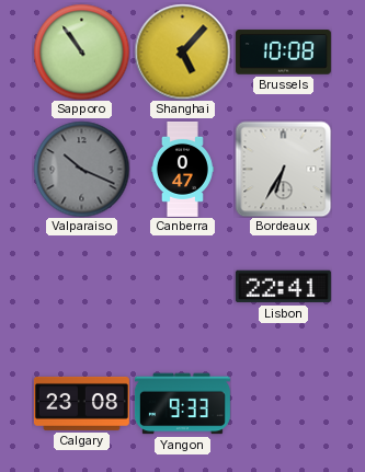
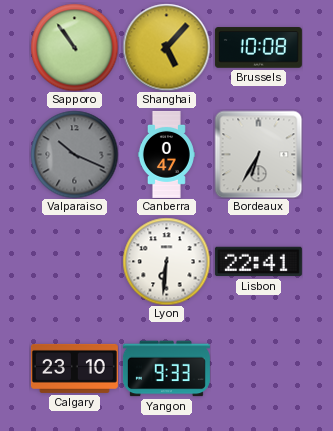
Lyon: none -> 6:31
Calgary: 23:08 -> 23:10
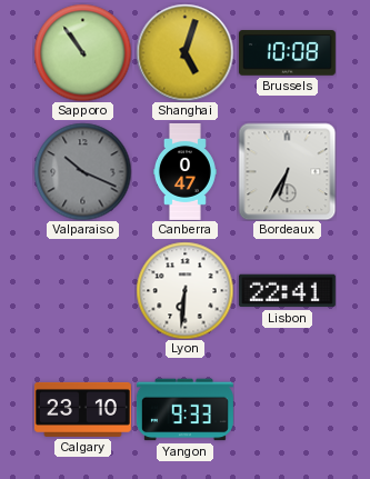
Shanghai: 5:07 -> 5:03
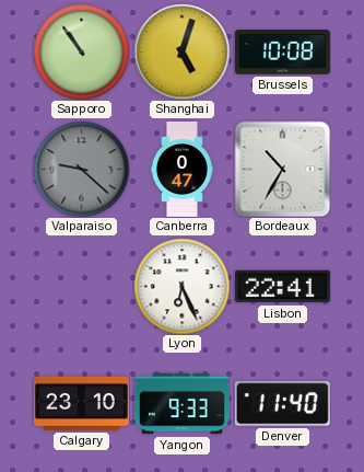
Valparaiso: 10:19 -> 9:22
Bordeaux: 6:35 -> 10:35
Lyon: 6:31 -> 6:26
Denver: none -> 11:40
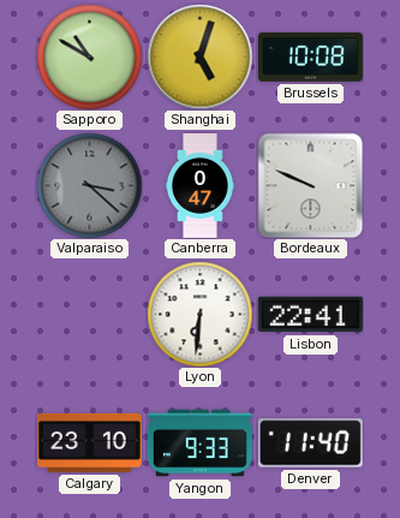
Sapporo: 10:54 -> 10:50
Valparaiso: 9:22 -> 3:22
Bordeaux: 10:35 -> 9:49
Lyon: 6:26 -> 6:31
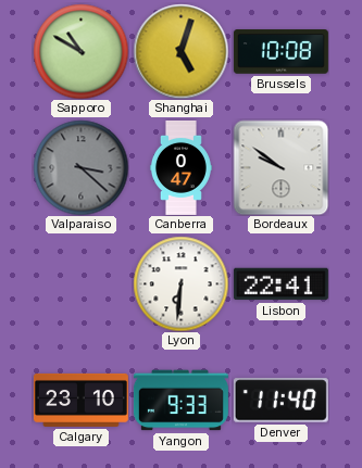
Bordeaux: 9:49 -> 9:51
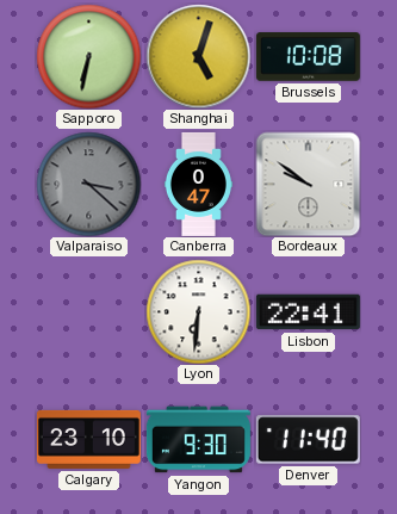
Sapporo: 10:50 -> 6:32
Yangon: 9:33 -> 9:30
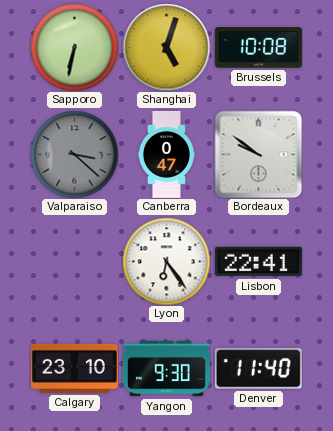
Lyon: 6:31 -> 6:24
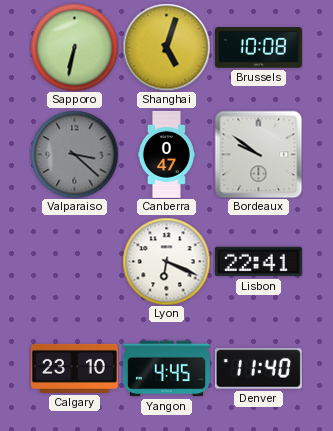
Lyon: 6:24 -> 6:19
Yangon: 9:30 -> 4:45
